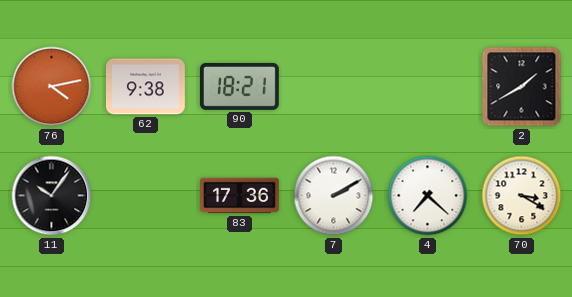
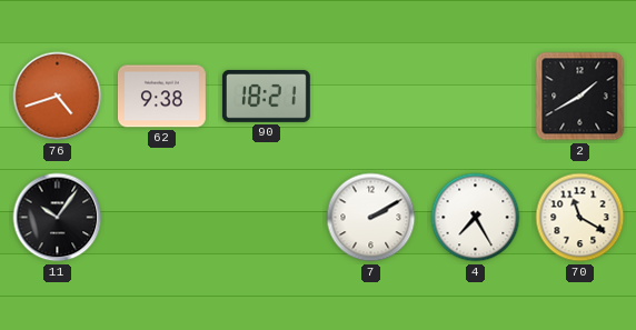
76: 4:13 -> 4:42
83: 17:36 -> none
4: 7:22 -> 7:25
70: 3:20 -> 11:20
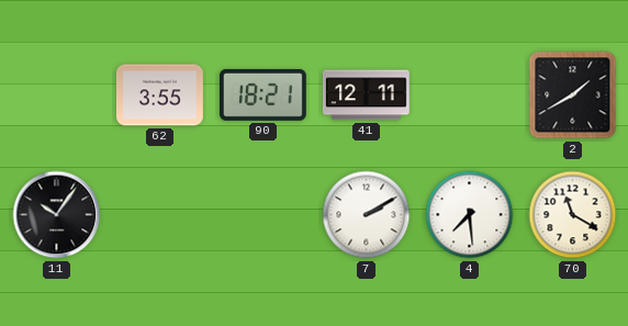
76: 4:42 -> none
62: 9:38 -> 3:55
41: none -> 12:11
4: 7:25 -> 7:29
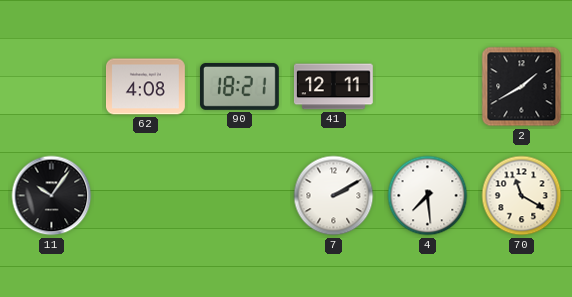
62: 3:55 -> 4:08
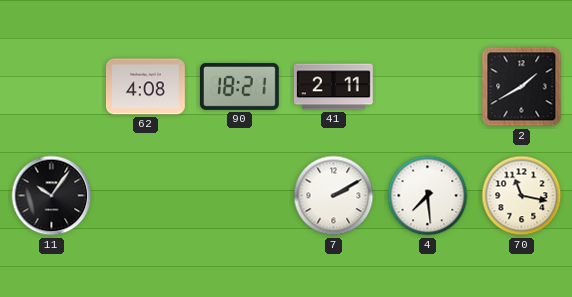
41: 12:11 -> 2:11
70: 11:20 -> 11:17
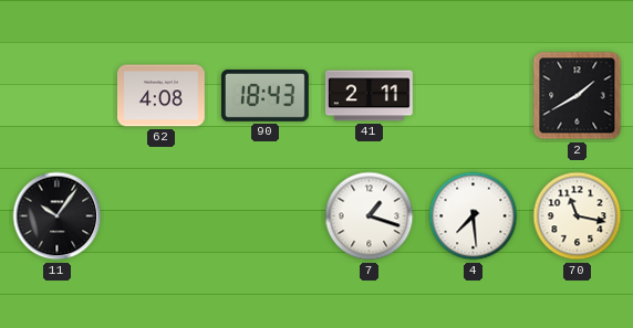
90: 18:21 -> 18:43
7: 2:10 -> 1:18
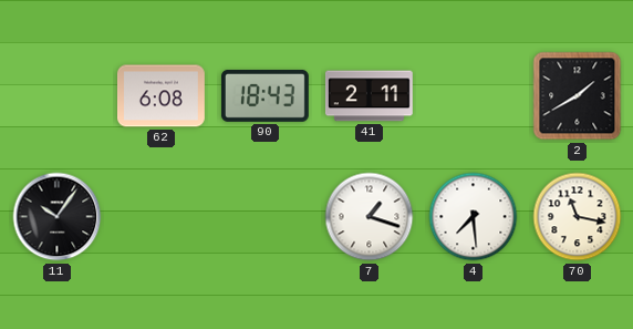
62: 4:08 -> 6:08
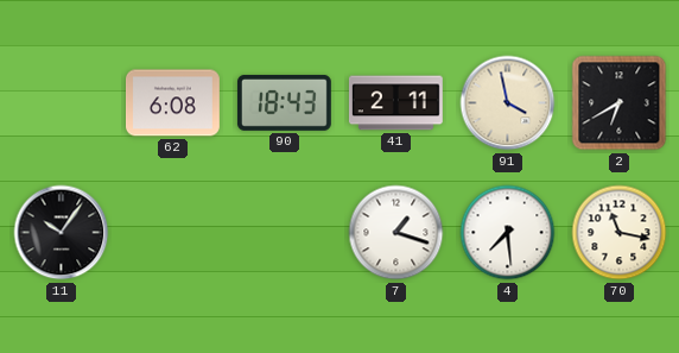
91: none -> 3:58
2: 1:40 -> 6:40
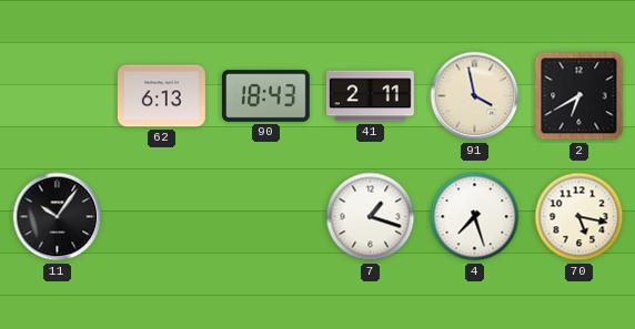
62: 6:08 -> 6:13
4: 7:29 -> 7:27
70: 11:17 -> 5:17
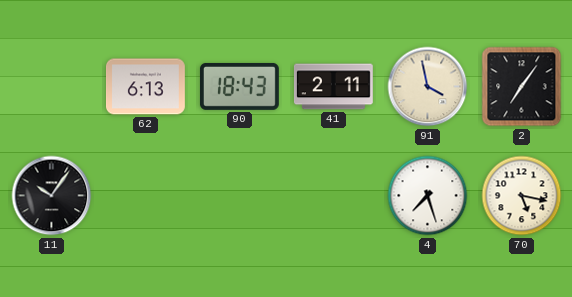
2: 6:40 -> 7:06
7: 1:18 -> none
